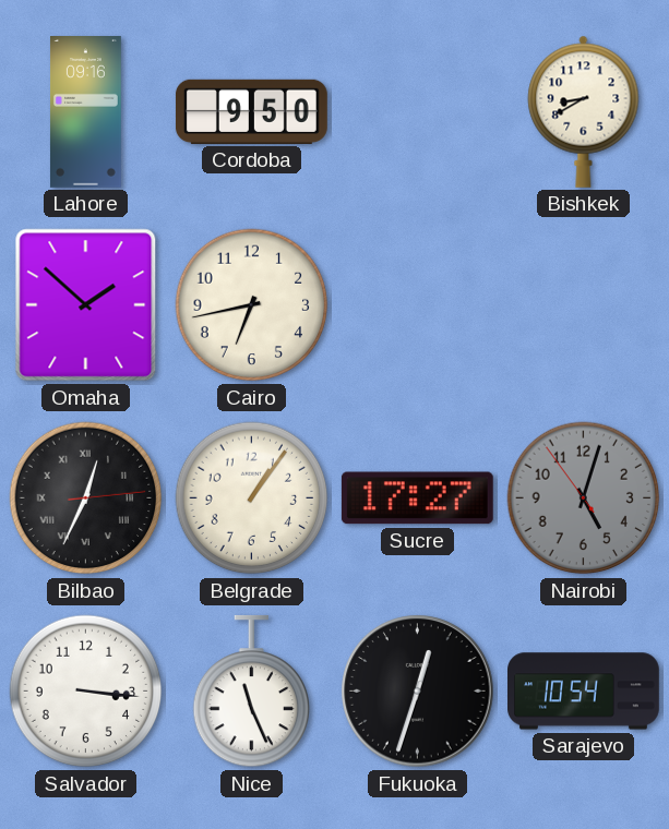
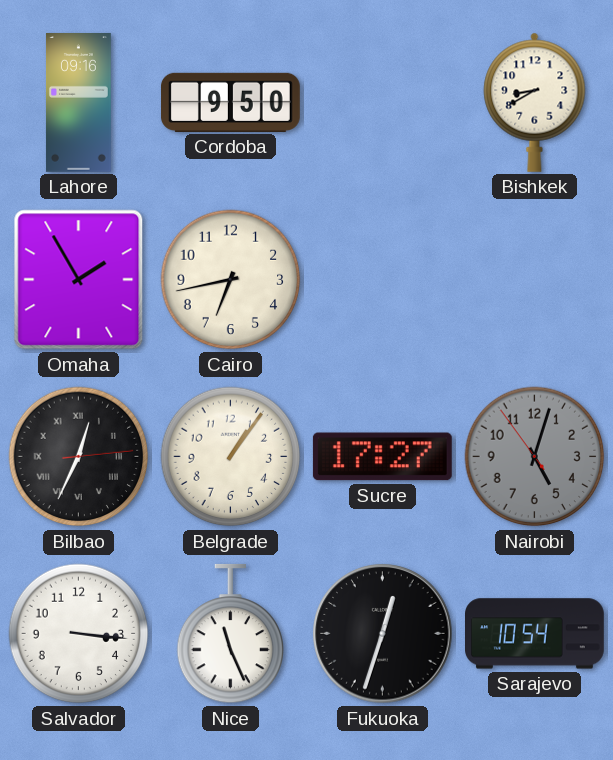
Omaha: 1:52 -> 1:55
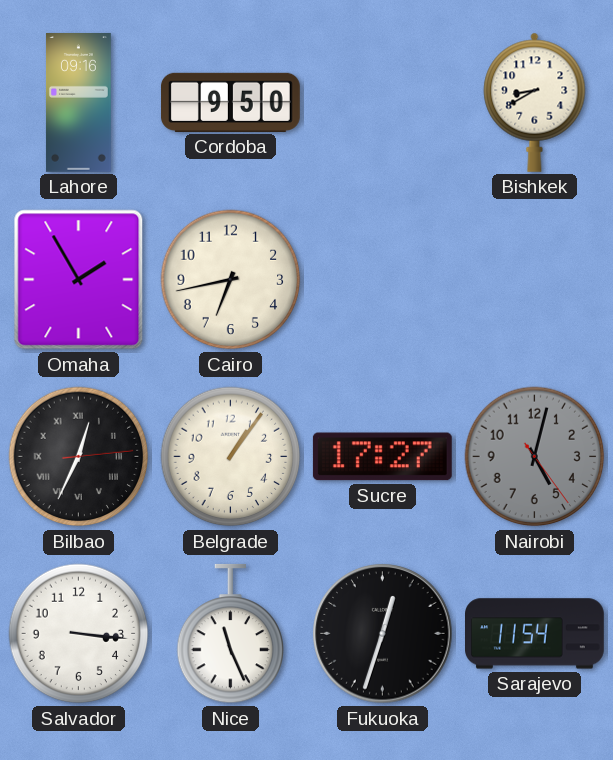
Nairobi: 5:02:54 -> 5:02:24
Sarajevo: 10:54 -> 11:54
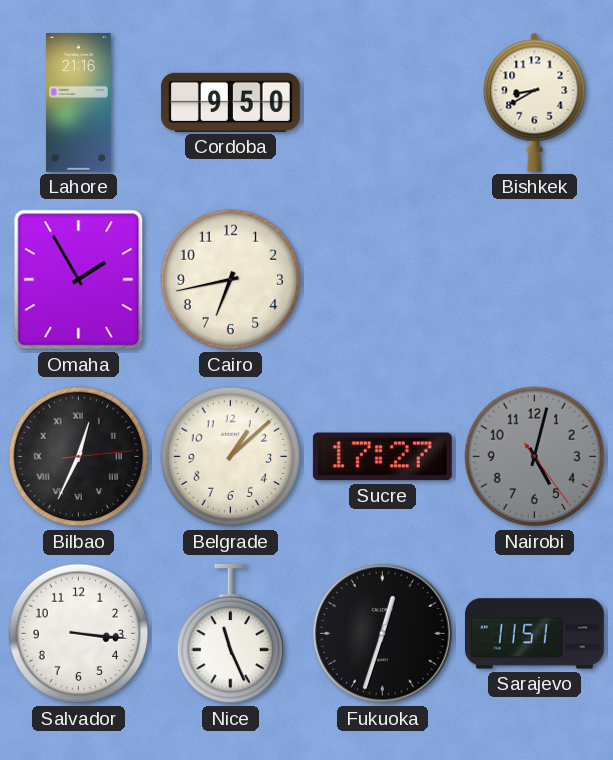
Lahore: 09:16 -> 21:16
Belgrade: 1:06 -> 1:08
Sarajevo: 11:54 -> 11:51
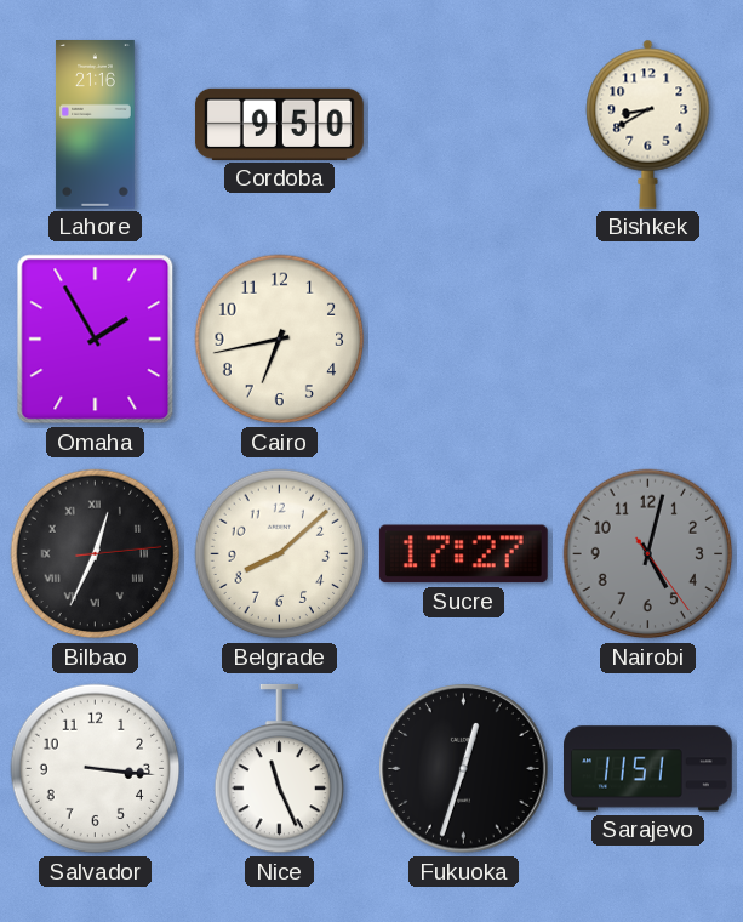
Belgrade: 1:08 -> 8:08
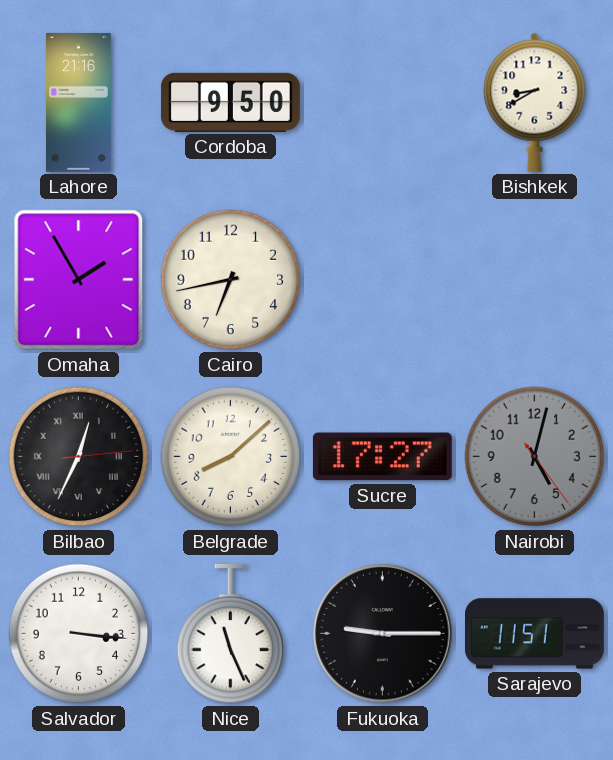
Fukuoka: 12:33 -> 9:15
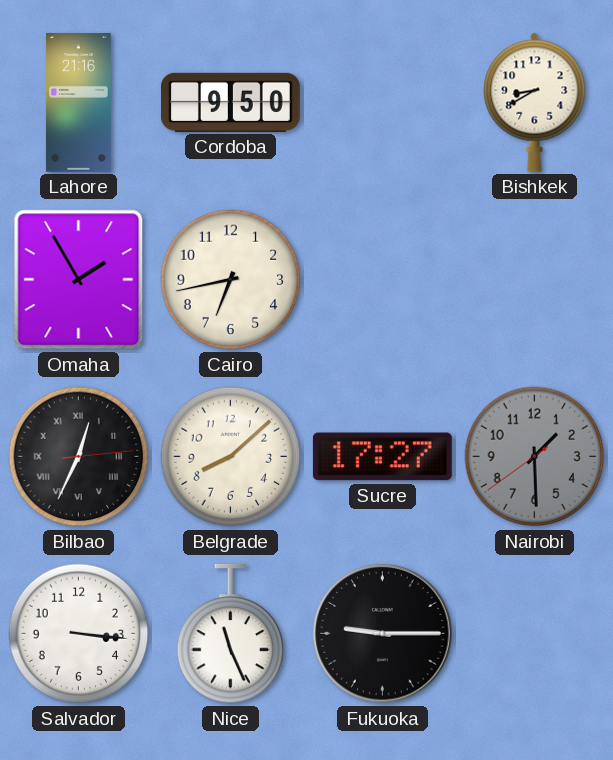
Nairobi: 5:02 -> 1:29
Sarajevo: 11:51 -> none
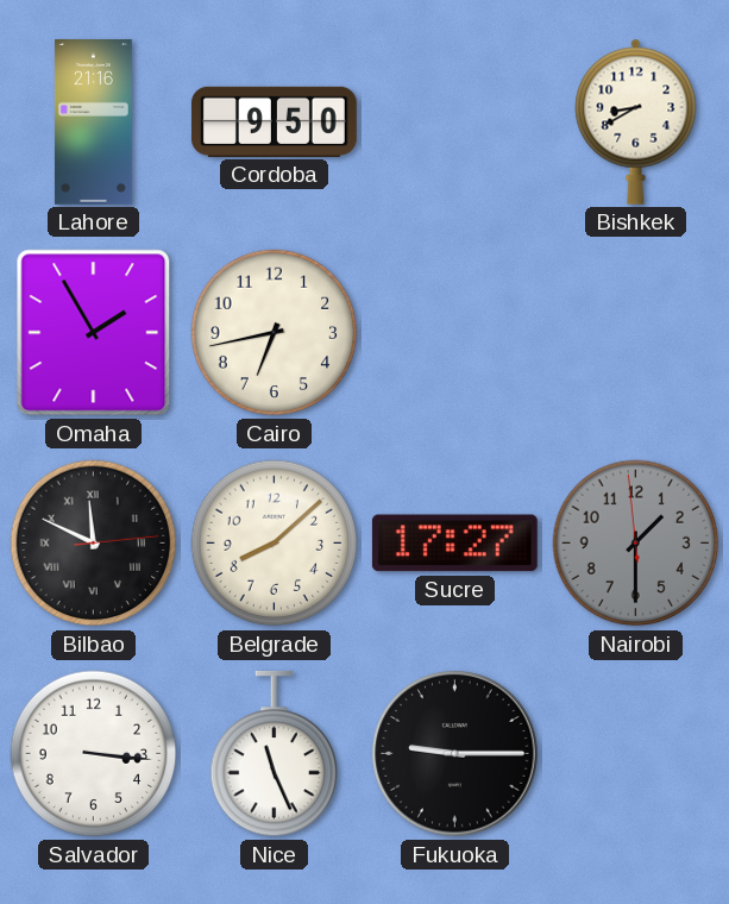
Bilbao: 12:34 -> 11:49
Nairobi: 1:29:39 -> 1:29:59
